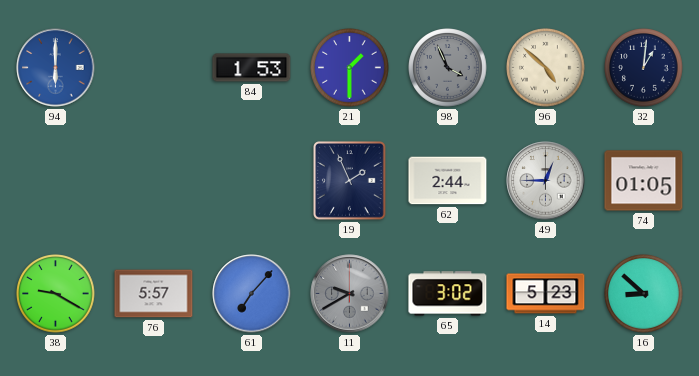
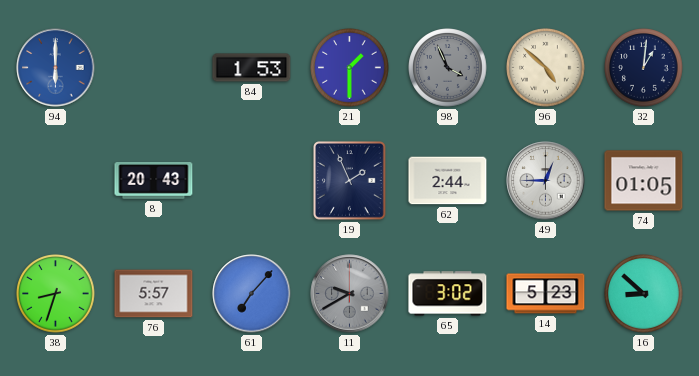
8: none -> 20:43
38: 9:20 -> 8:33
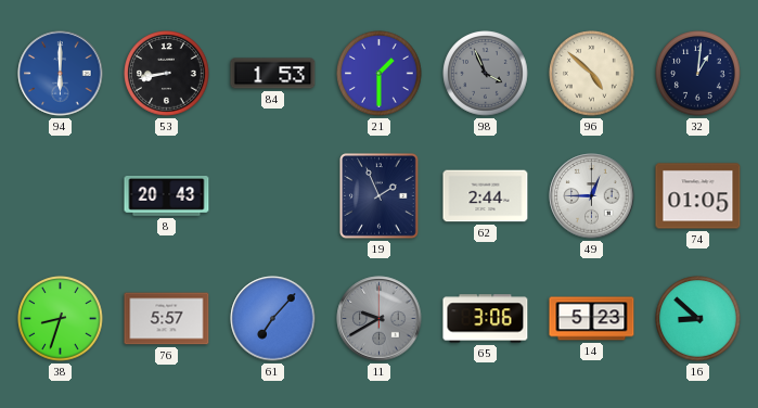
53: none -> 8:43
65: 3:02 -> 3:06
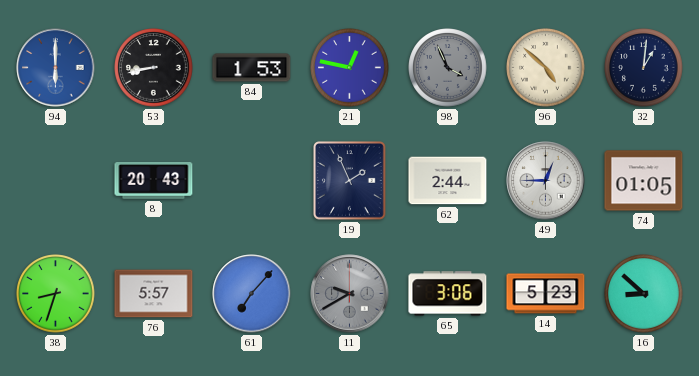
21: 1:30 -> 12:47
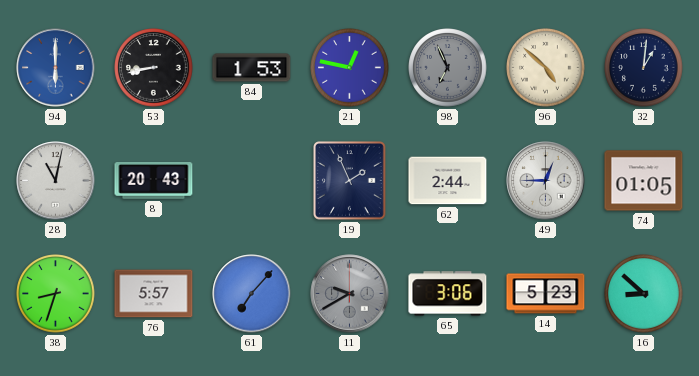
98: 3:56 -> 6:56
28: none -> 11:02
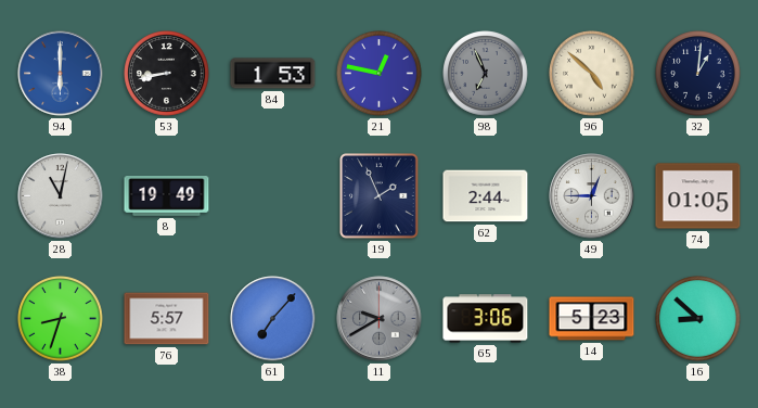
8: 20:43 -> 19:49
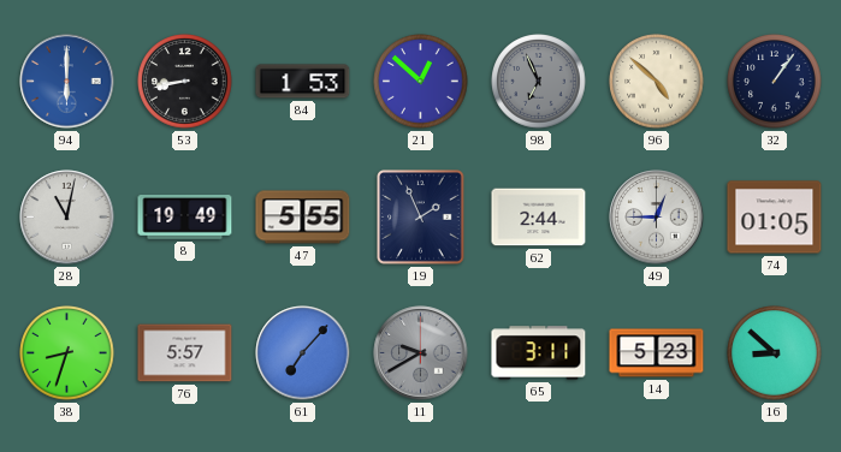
21: 12:47 -> 12:52
32: 1:01 -> 1:06
47: none -> 5:55
65: 3:06 -> 3:11
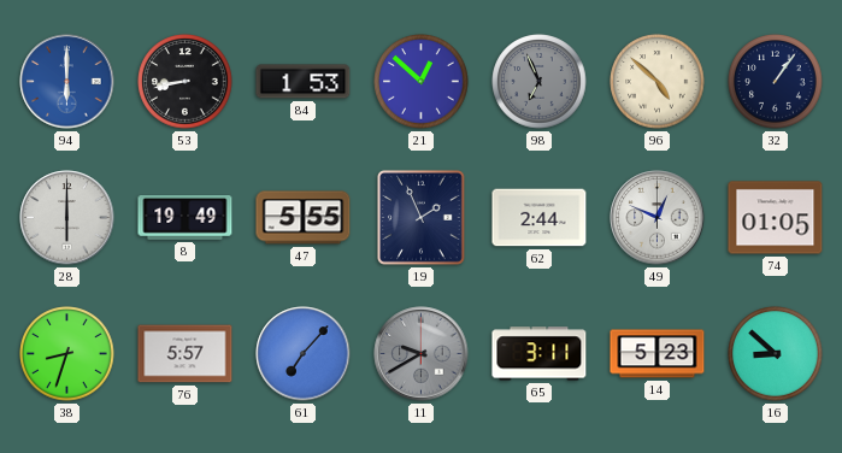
28: 11:02 -> 6:00
49: 12:45 -> 12:49
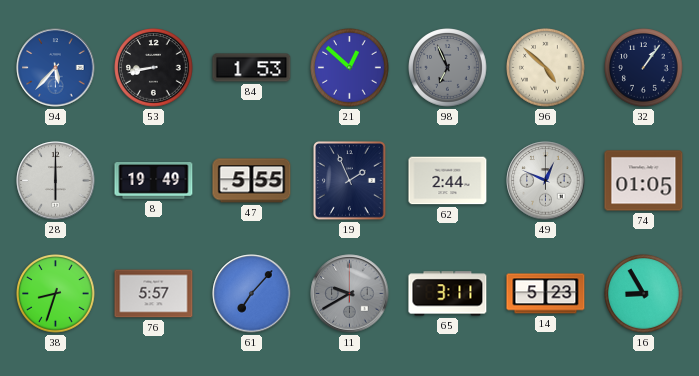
94: 6:00 -> 5:37
16: 8:52 -> 8:55
